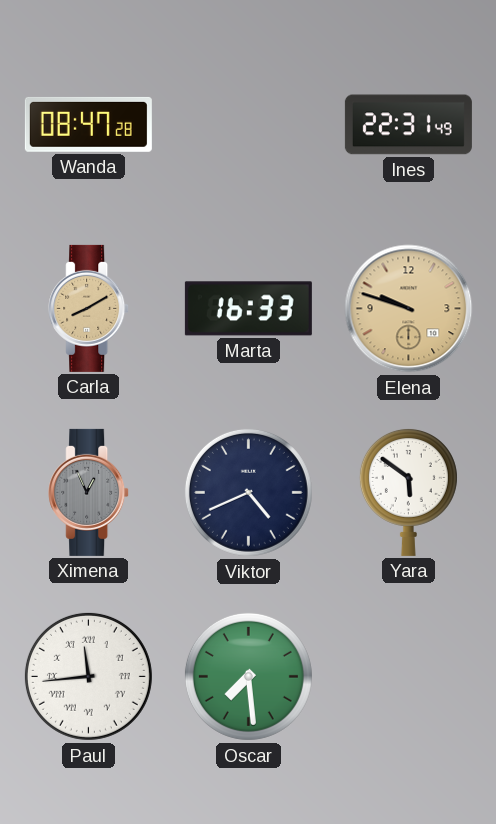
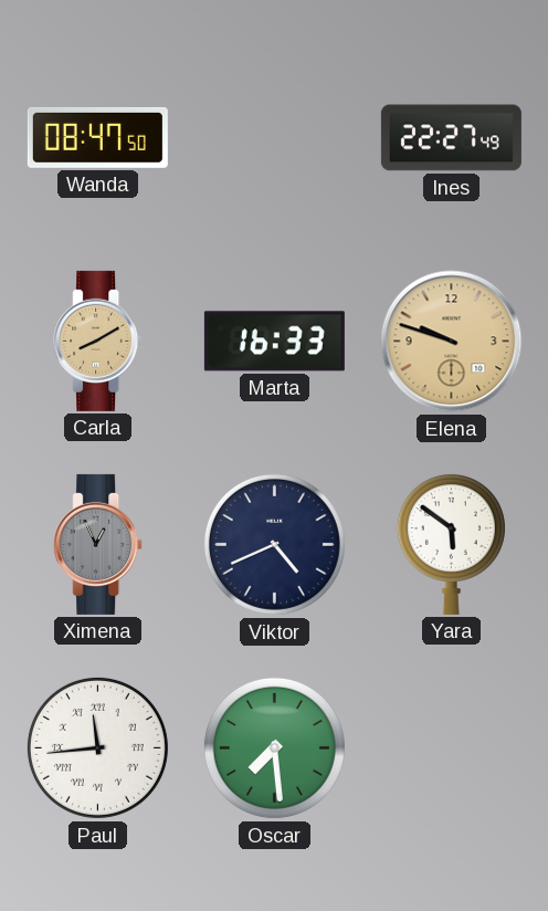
Wanda: 08:47:28 -> 08:47:50
Ines: 22:31 -> 22:27
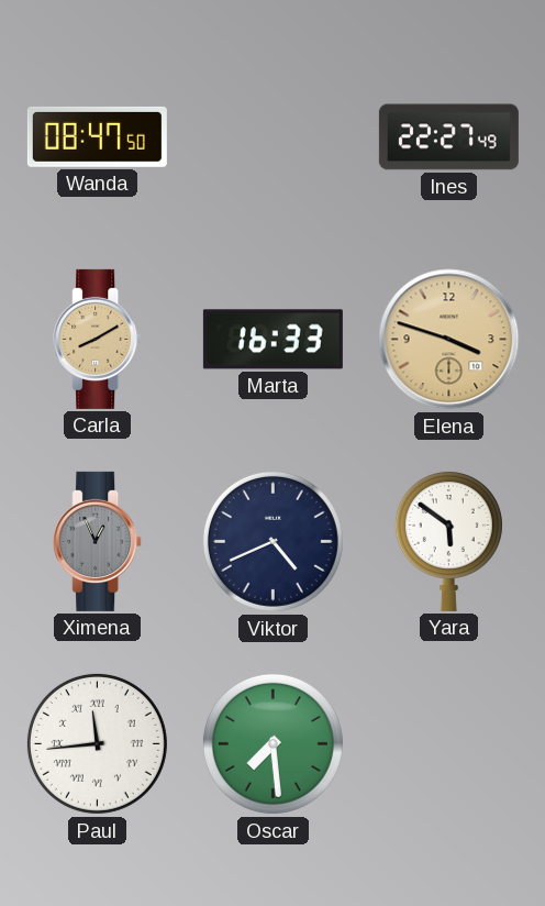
Elena: 9:48 -> 3:48
